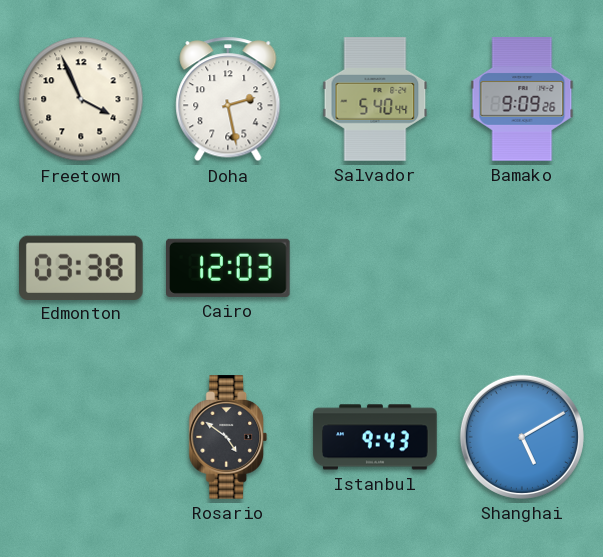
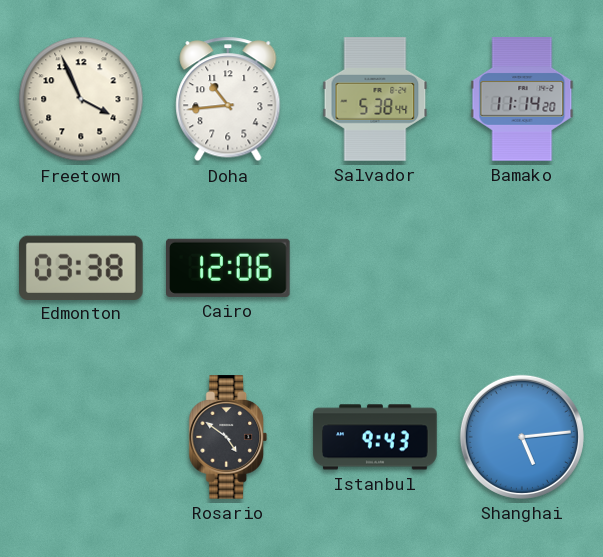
Doha: 2:28 -> 10:44
Salvador: 5:40 -> 5:38
Bamako: 9:09 -> 11:14
Cairo: 12:03 -> 12:06
Shanghai: 5:10 -> 5:14
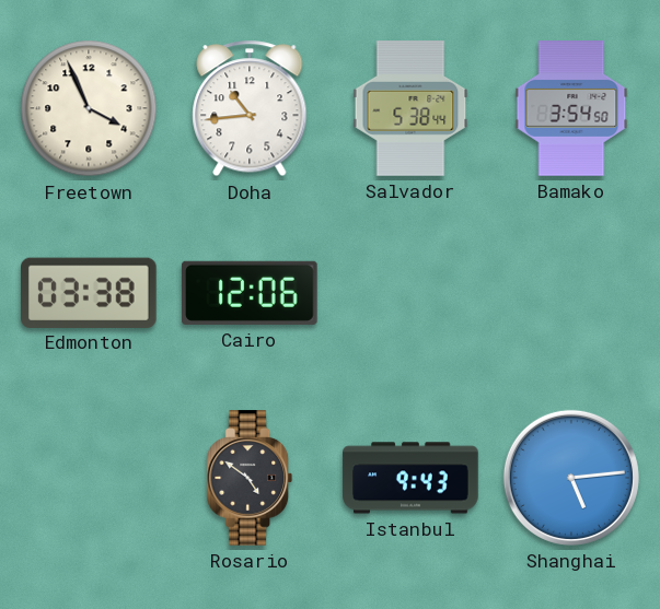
Bamako: 11:14 -> 3:54
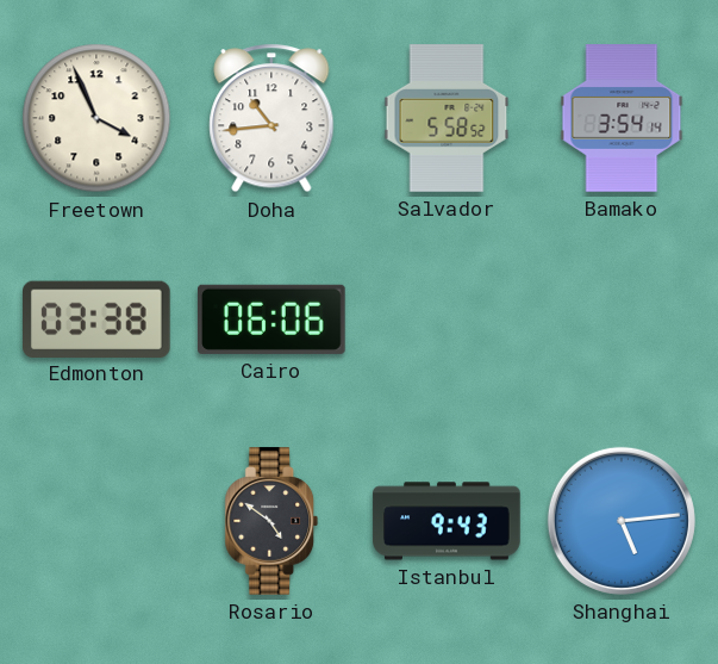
Salvador: 5:38 -> 5:58
Bamako: 3:54:50 -> 3:54:14
Cairo: 12:06 -> 06:06
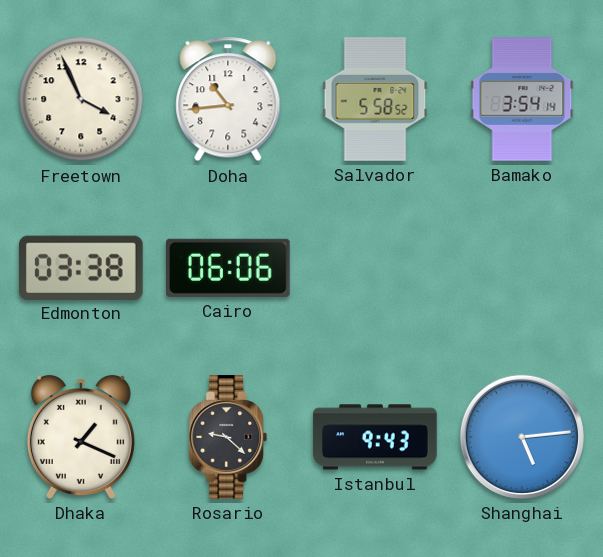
Dhaka: none -> 1:19
Rosario: 4:51 -> 9:22
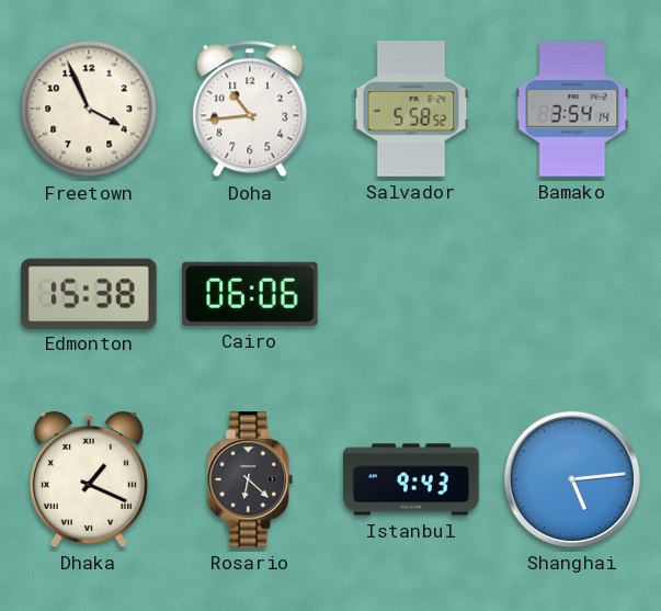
Edmonton: 03:38 -> 15:38
Rosario: 9:22 -> 6:22
